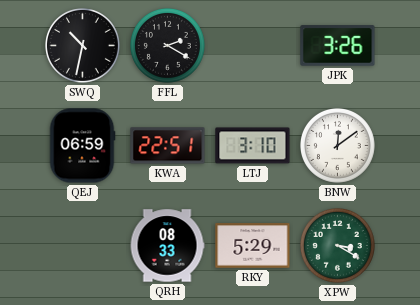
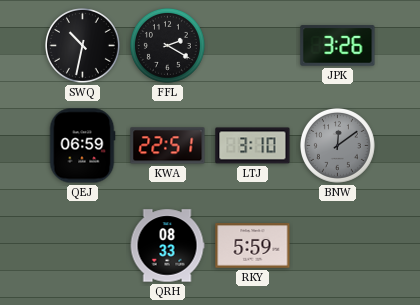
BNW dial: white -> grey
RKY: 5:29 -> 5:59
XPW: 3:20 -> none
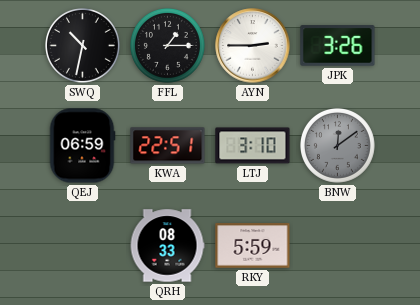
FFL: 2:20 -> 1:15
AYN: none -> 2:45
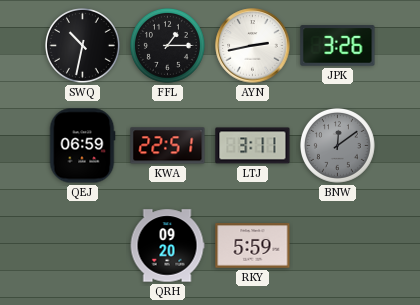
AYN: 2:45 -> 2:43
LTJ: 3:10 -> 3:11
QRH: 08:33 -> 09:20
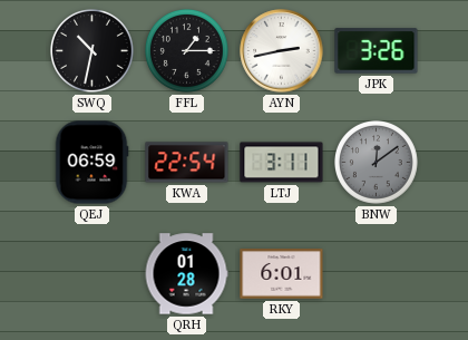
KWA: 22:51 -> 22:54
QRH: 09:20 -> 01:28
RKY: 5:59 -> 6:01
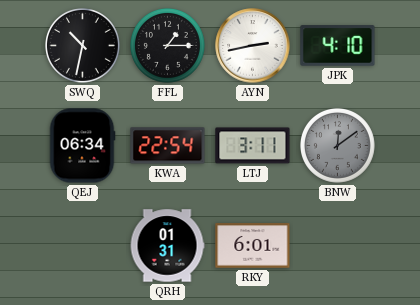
JPK: 3:26 -> 4:10
QEJ: 06:59 -> 06:34
QRH: 01:28 -> 01:31
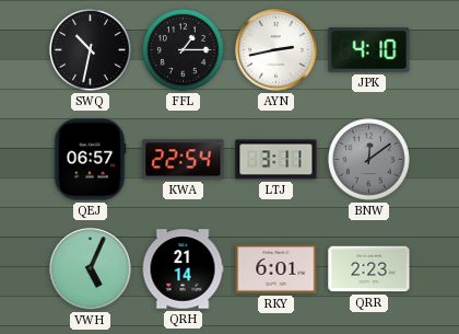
QEJ: 06:34 -> 06:57
VWH: none -> 5:04
QRH: 01:31 -> 21:14
QRR: none -> 2:23
